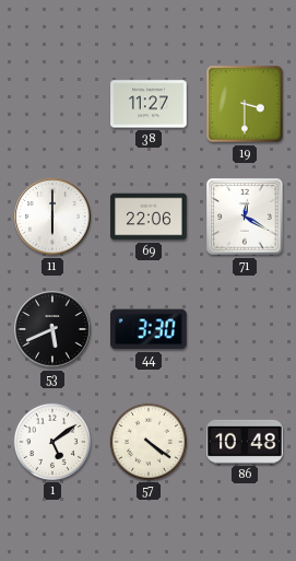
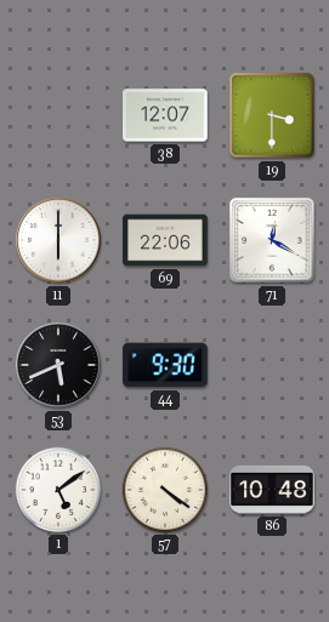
38: 11:27 -> 12:07
44: 3:30 -> 9:30
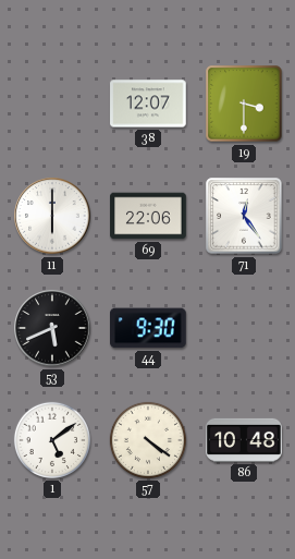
71: 12:20 -> 12:24
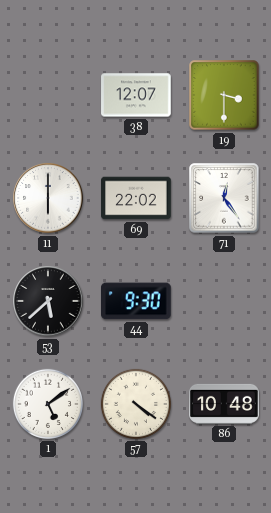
69: 22:06 -> 22:02
53: 5:41 -> 5:38
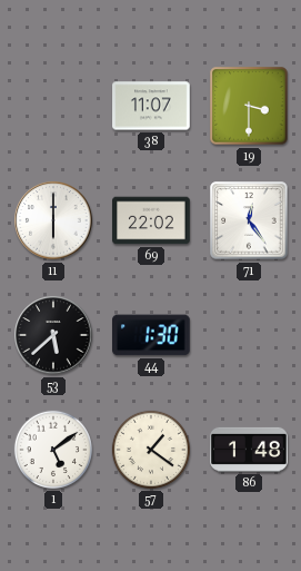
38: 12:07 -> 11:07
44: 9:30 -> 1:30
57: 4:21 -> 1:21
86: 10:48 -> 1:48
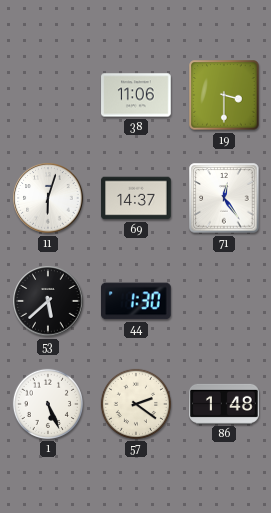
38: 11:07 -> 11:06
11: 6:00 -> 6:03
69: 22:02 -> 14:37
1: 5:09 -> 5:26
57: 1:21 -> 2:21
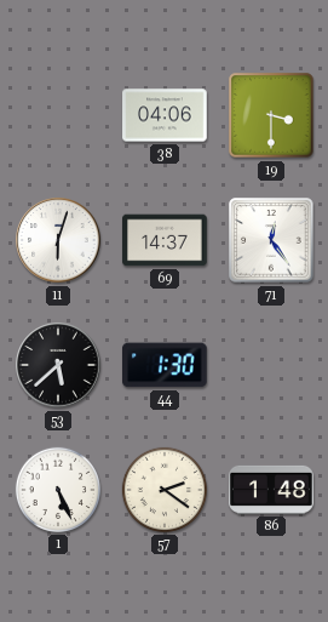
38: 11:06 -> 04:06
